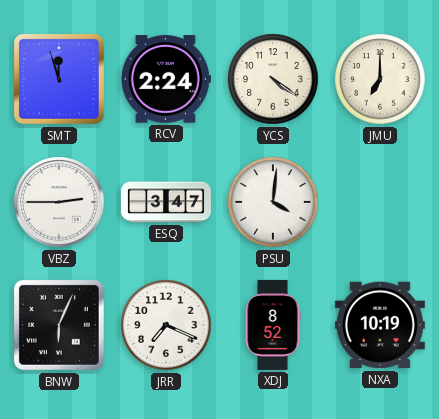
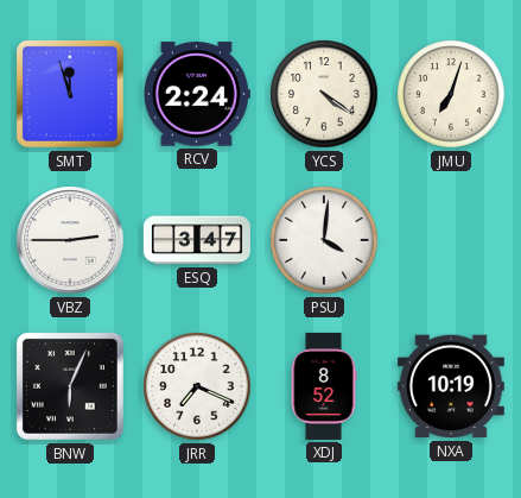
JMU: 7:00 -> 7:03
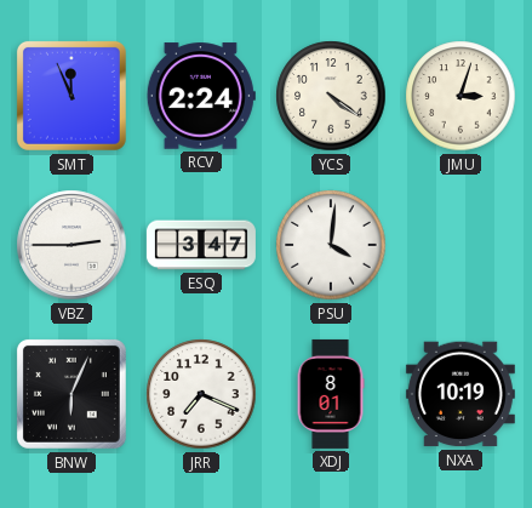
SMT: 11:57 -> 11:56
JMU: 7:03 -> 3:03
XDJ: 8:52 -> 8:01
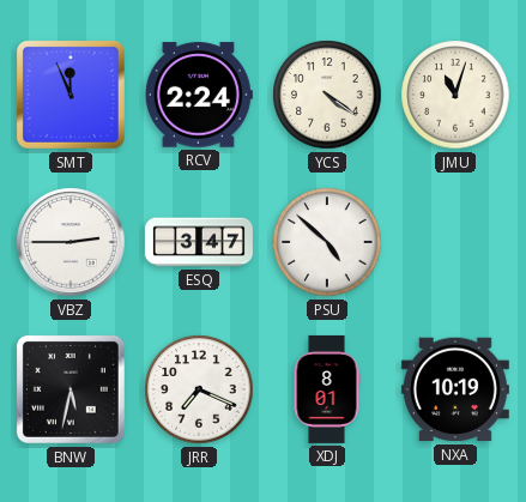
JMU: 3:03 -> 11:03
PSU: 4:01 -> 4:52
BNW: 6:04 -> 5:32
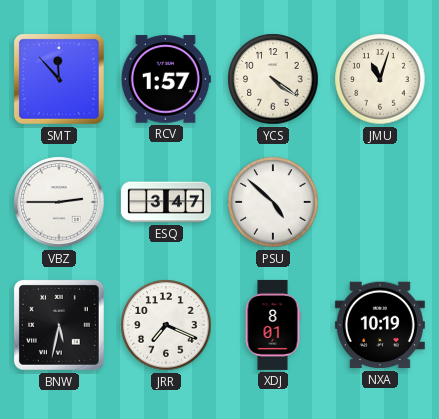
SMT: 11:56 -> 11:53
RCV: 2:24 -> 1:57
